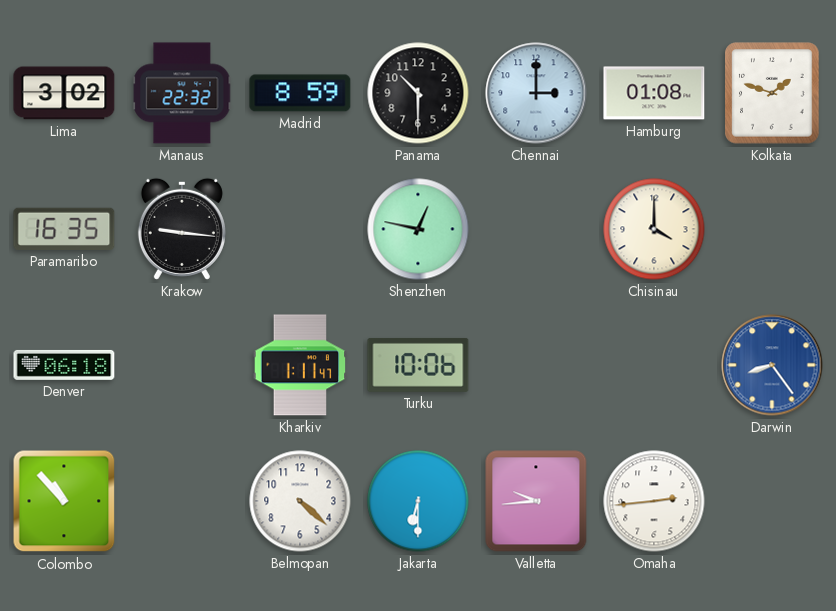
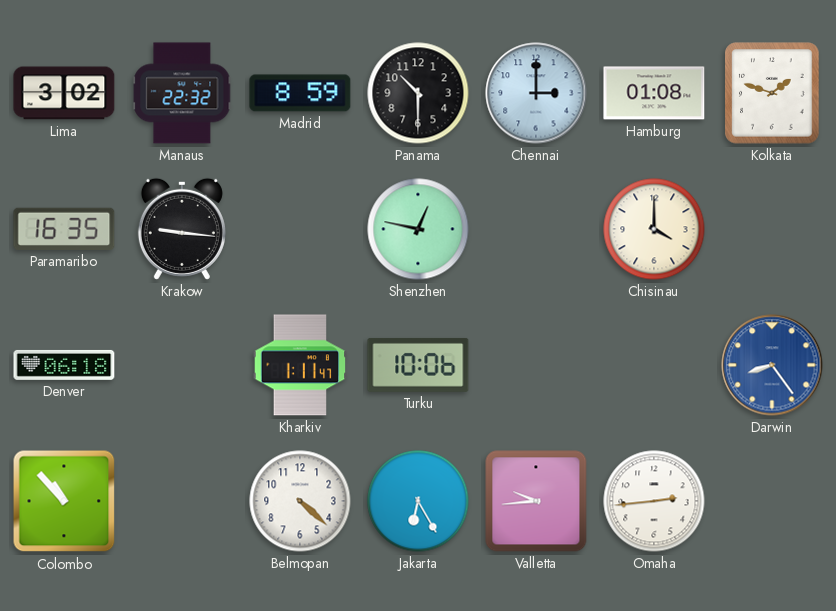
Jakarta: 6:30 -> 6:25
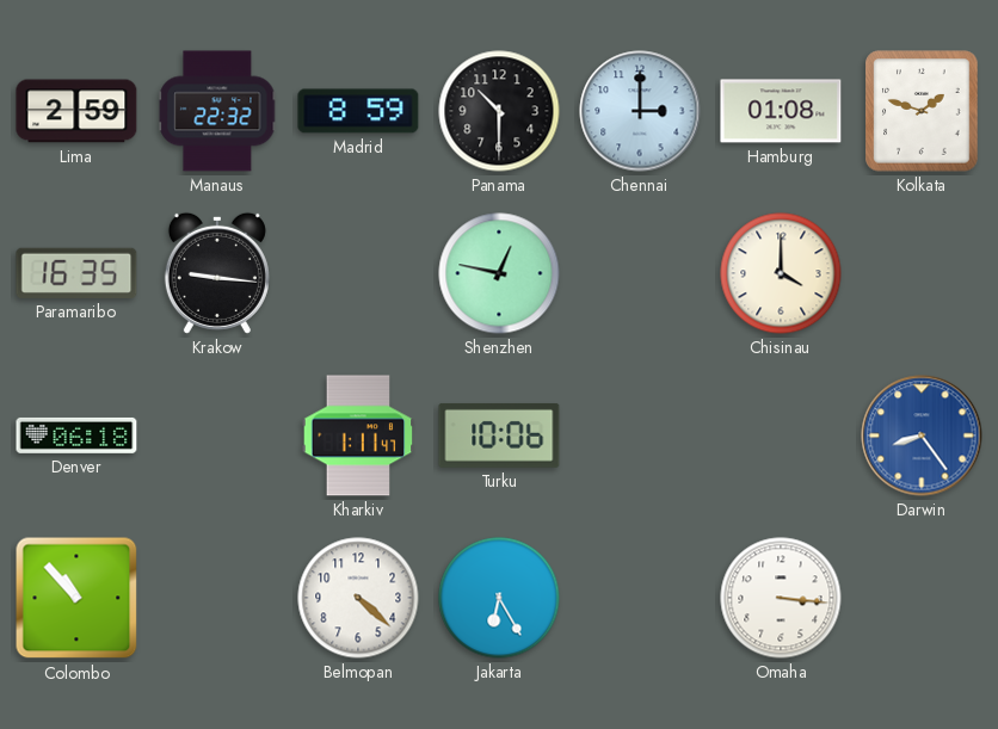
Lima: 3:02 -> 2:59
Valletta: 9:44 -> none
Omaha: 2:44 -> 3:16
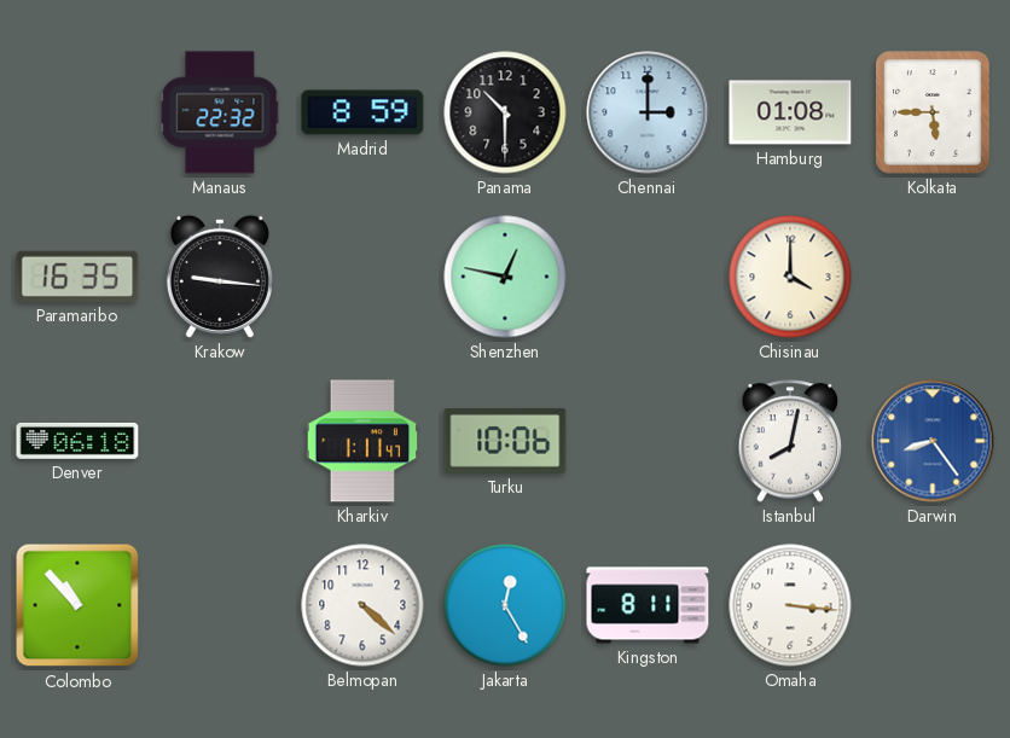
Lima: 2:59 -> none
Kolkata: 1:48 -> 5:45
Istanbul: none -> 8:02
Jakarta: 6:25 -> 12:25
Kingston: none -> 8:11
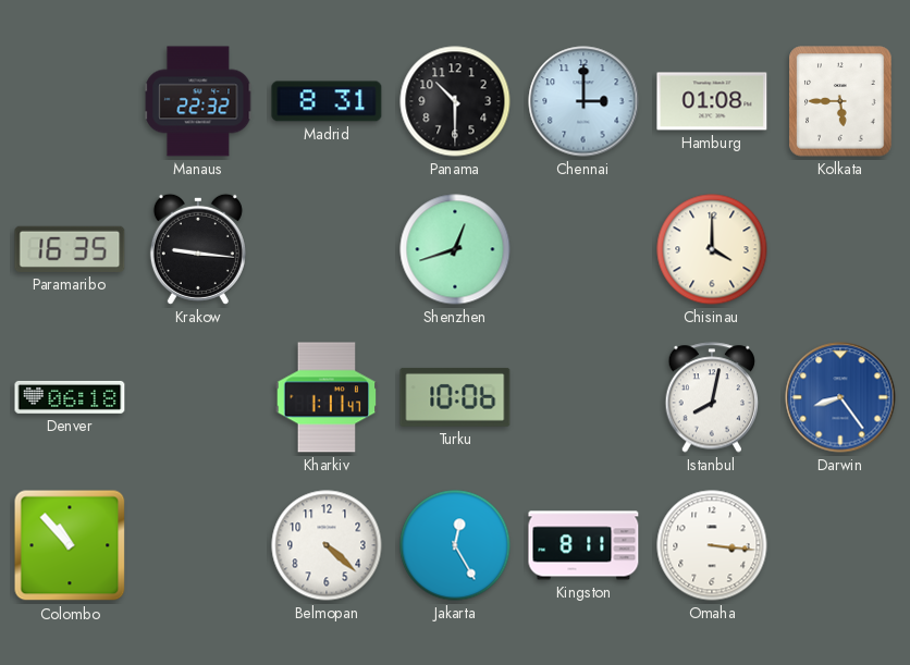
Madrid: 8:59 -> 8:31
Shenzhen: 12:47 -> 12:42
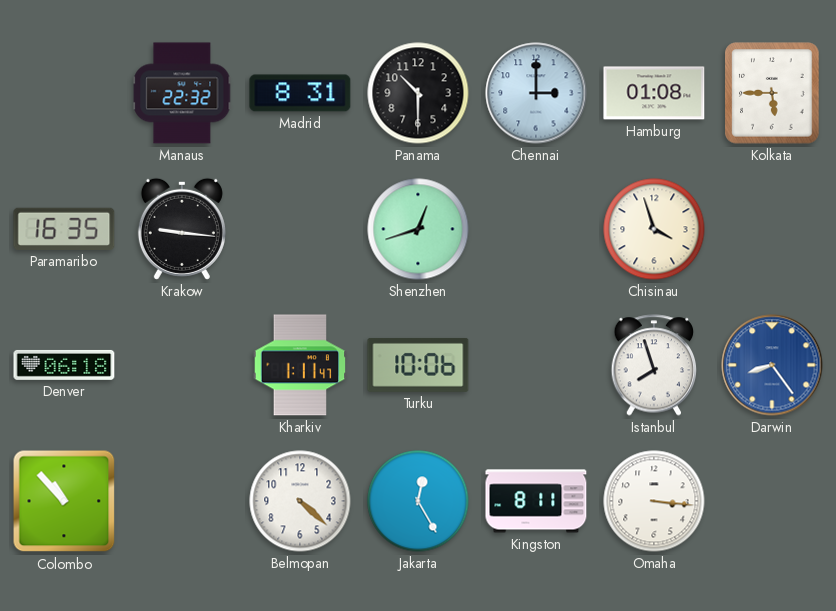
Chisinau: 4:00 -> 3:57
Istanbul: 8:02 -> 7:57
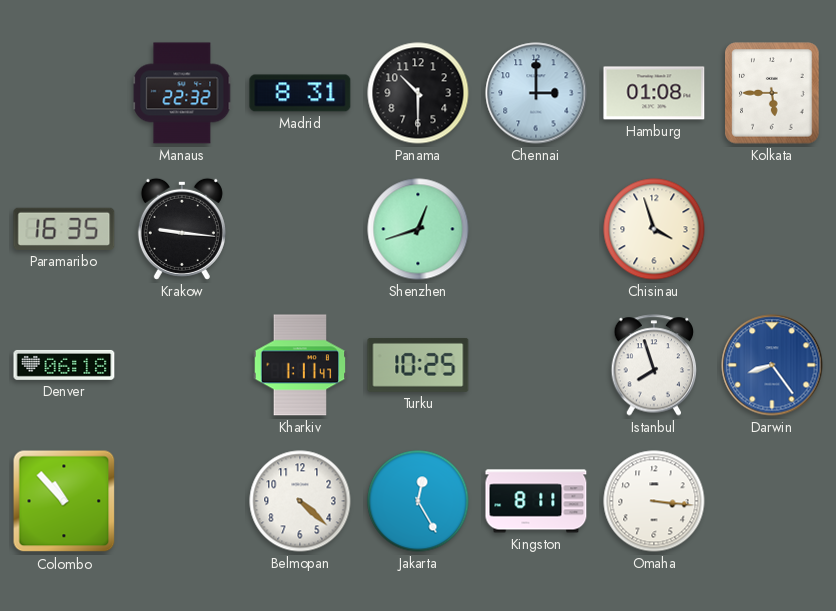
Turku: 10:06 -> 10:25
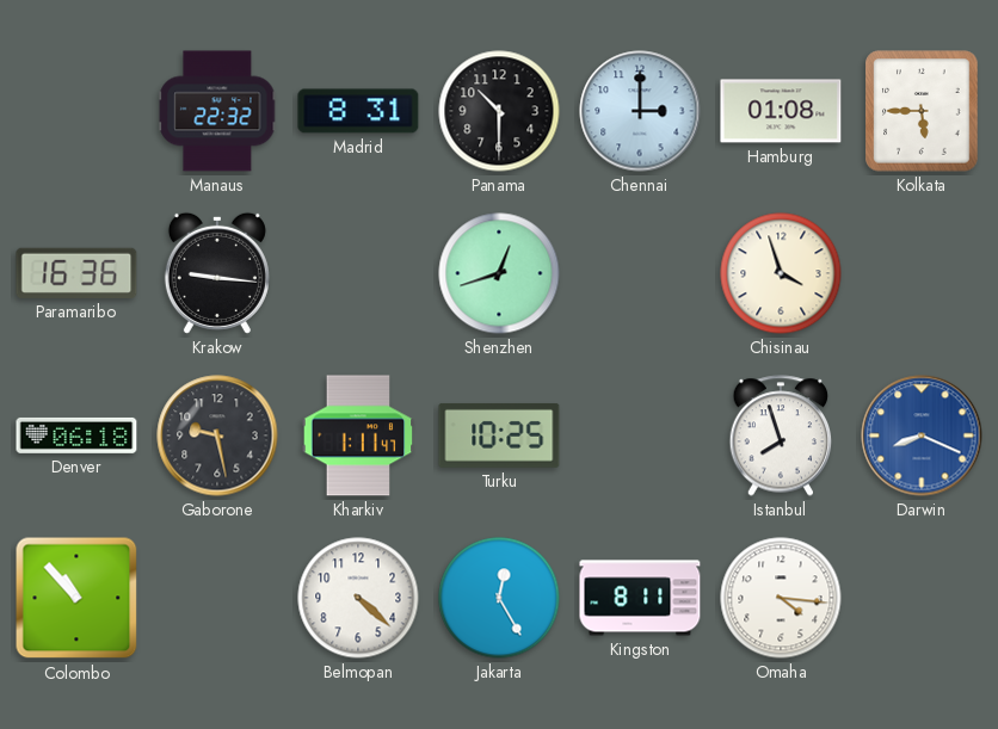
Paramaribo: 16:35 -> 16:36
Gaborone: none -> 9:28
Darwin: 8:24 -> 8:19
Omaha: 3:16 -> 4:16
